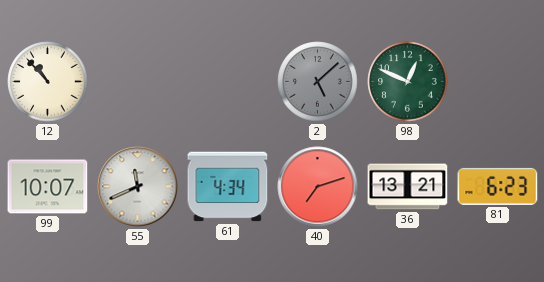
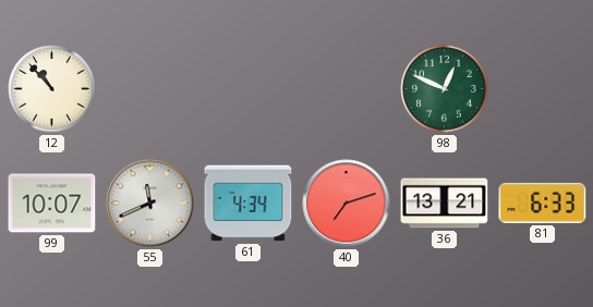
2: 5:08 -> none
81: 6:23 -> 6:33
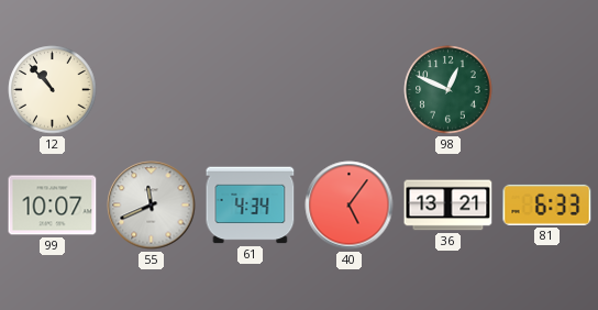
40: 7:12 -> 5:06
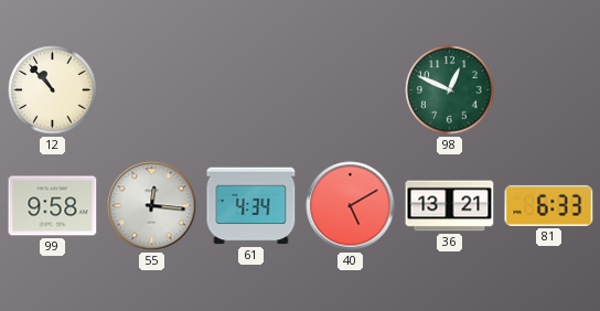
99: 10:07 -> 9:58
55: 11:41 -> 12:16
40: 5:06 -> 5:10
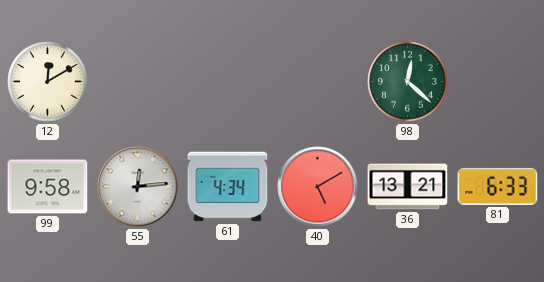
12: 10:53 -> 12:10
98: 12:49 -> 12:22
55: 12:16 -> 12:14
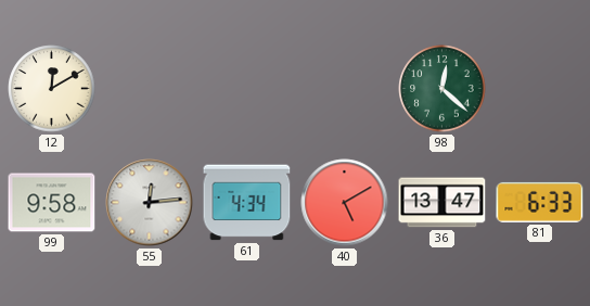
36: 13:21 -> 13:47
